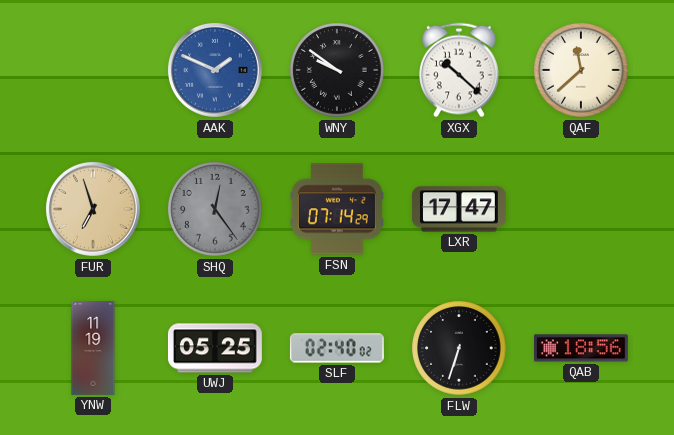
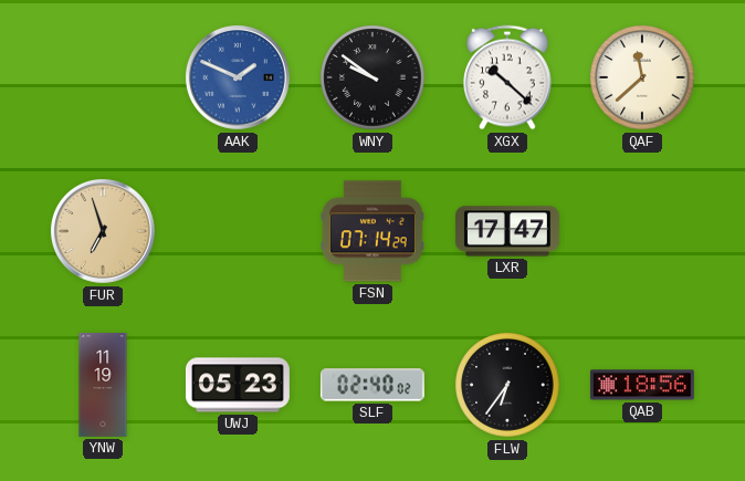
SHQ: 12:24 -> none
UWJ: 05:25 -> 05:23
FLW: 6:33 -> 6:36
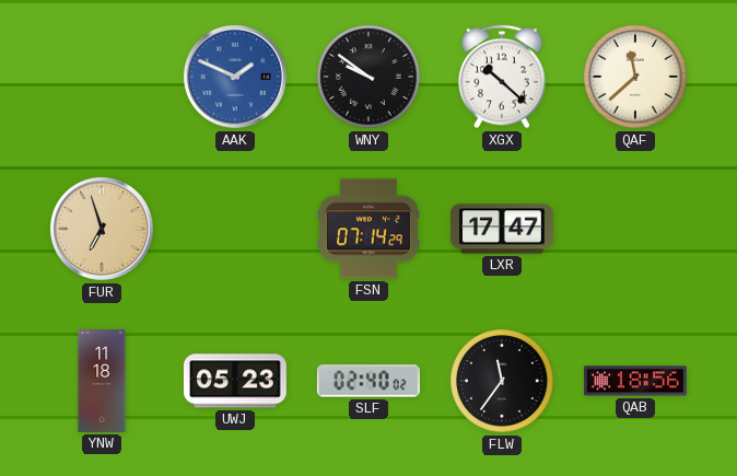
YNW: 11:19 -> 11:18
FLW: 6:36 -> 11:36
